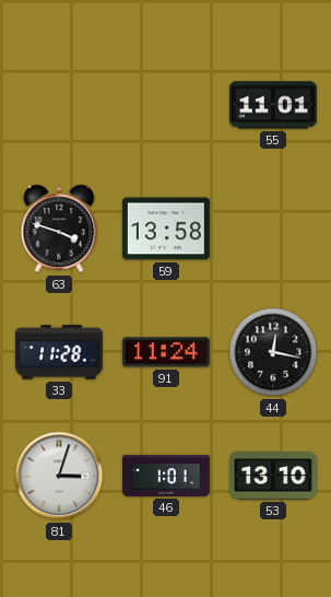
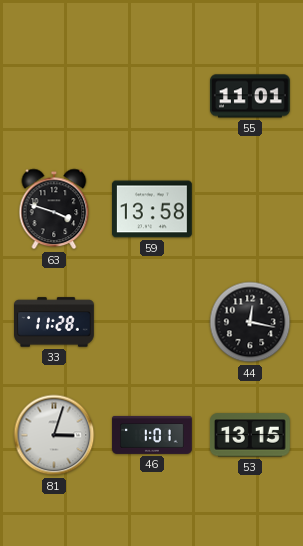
91: 11:24 -> none
53: 13:10 -> 13:15
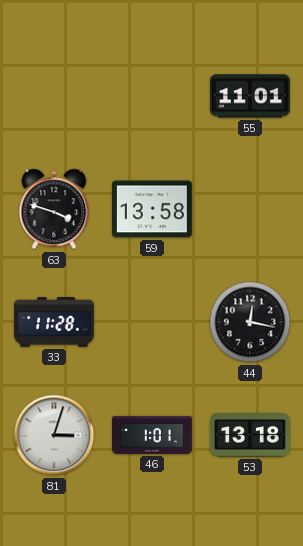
53: 13:15 -> 13:18
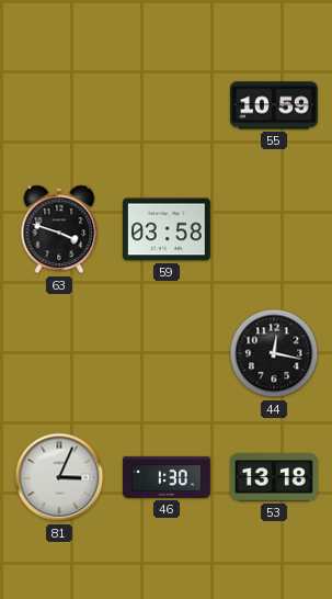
55: 11:01 -> 10:59
59: 13:58 -> 03:58
33: 11:28 -> none
81: 3:03 -> 3:04
46: 1:01 -> 1:30
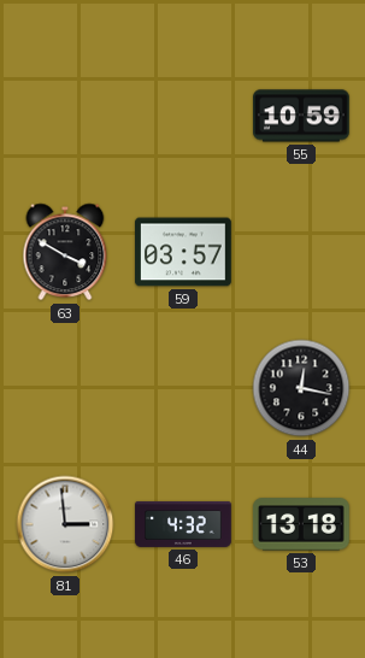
63: 3:48 -> 3:50
59: 03:58 -> 03:57
81: 3:04 -> 2:59
46: 1:30 -> 4:32
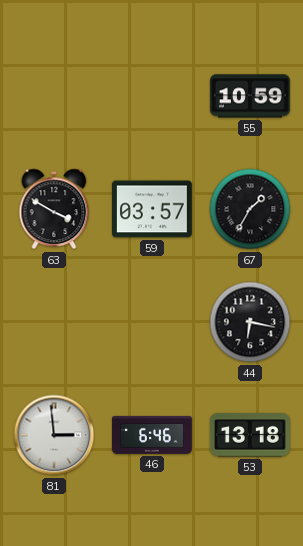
67: none -> 1:35
44: 12:17 -> 6:17
46: 4:32 -> 6:46
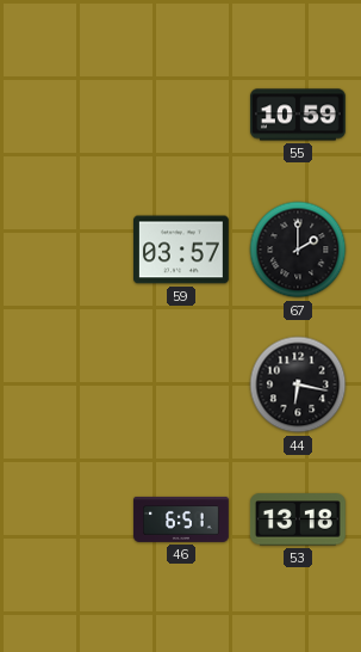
63: 3:50 -> none
67: 1:35 -> 2:00
81: 2:59 -> none
46: 6:46 -> 6:51
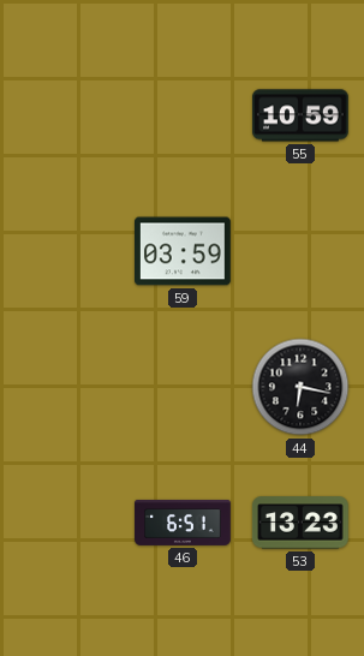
59: 03:57 -> 03:59
67: 2:00 -> none
53: 13:18 -> 13:23
